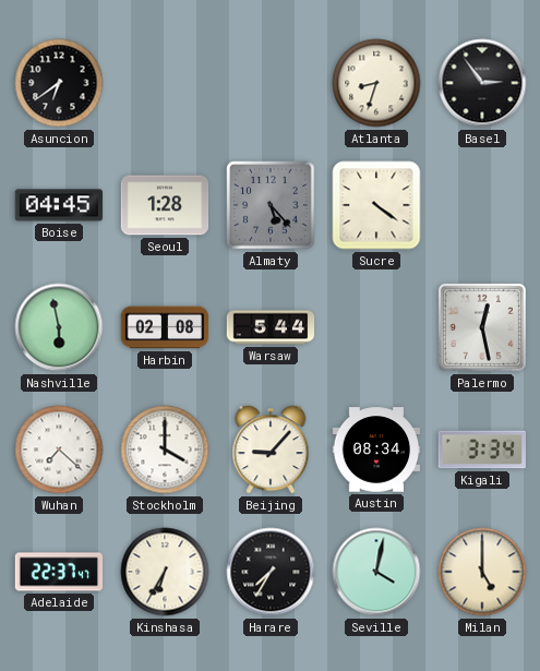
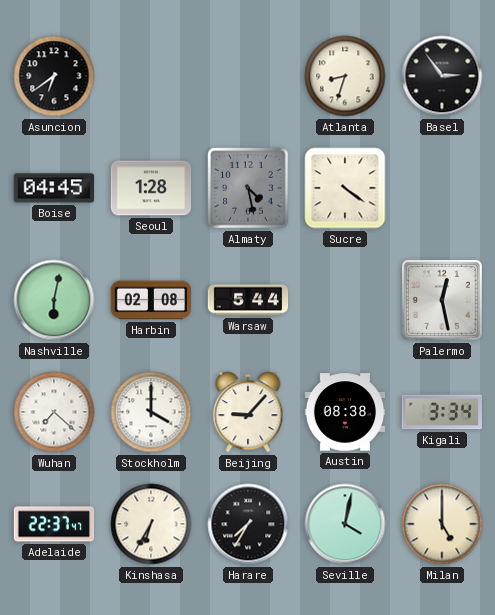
Almaty: 5:23 -> 4:28
Nashville: 5:58 -> 6:02
Austin: 08:34 -> 08:38
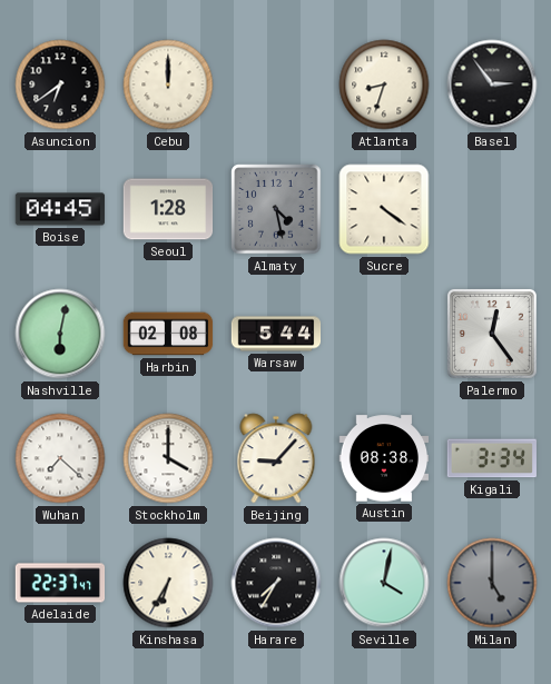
Cebu: none -> 12:00
Palermo: 12:28 -> 12:24
Milan dial: cream -> grey
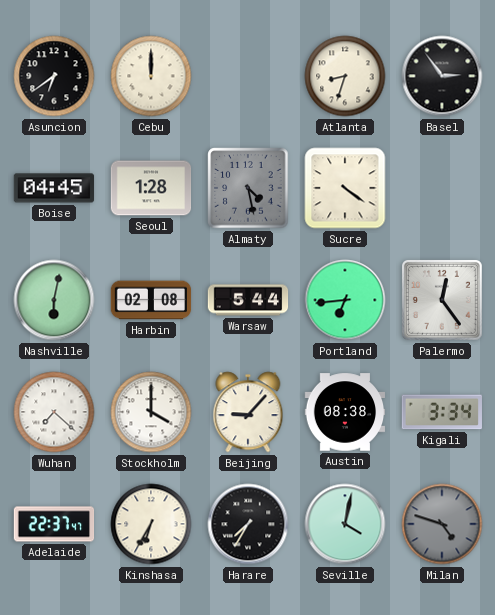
Portland: none -> 6:44
Milan: 5:00 -> 4:48
